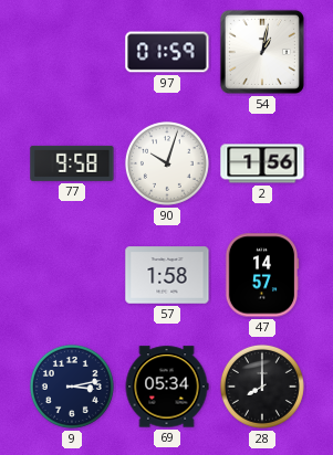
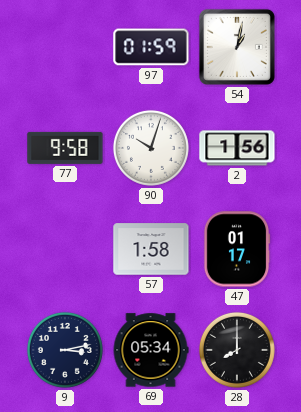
47: 14:57 -> 01:17
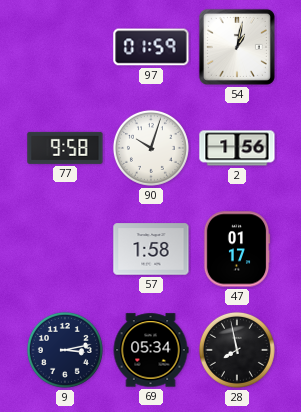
28: 8:00 -> 7:58
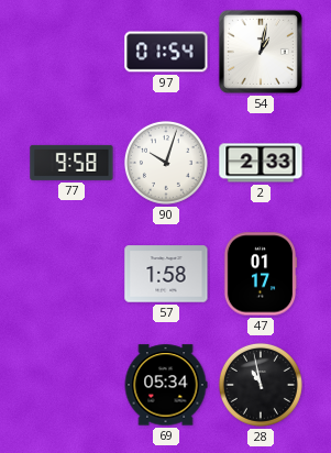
97: 01:59 -> 01:54
2: 1:56 -> 2:33
9: 3:13 -> none
28: 7:58 -> 10:58
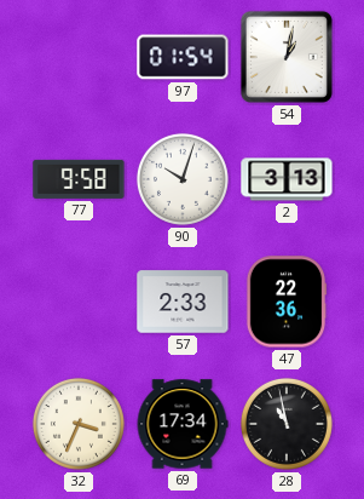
2: 2:33 -> 3:13
57: 1:58 -> 2:33
47: 01:17 -> 22:36
32: none -> 3:34
69: 05:34 -> 17:34
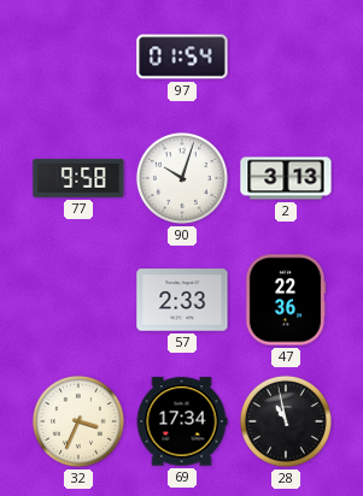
54: 1:02 -> none
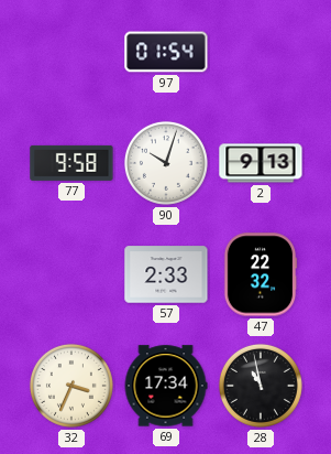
2: 3:13 -> 9:13
47: 22:36 -> 22:32
